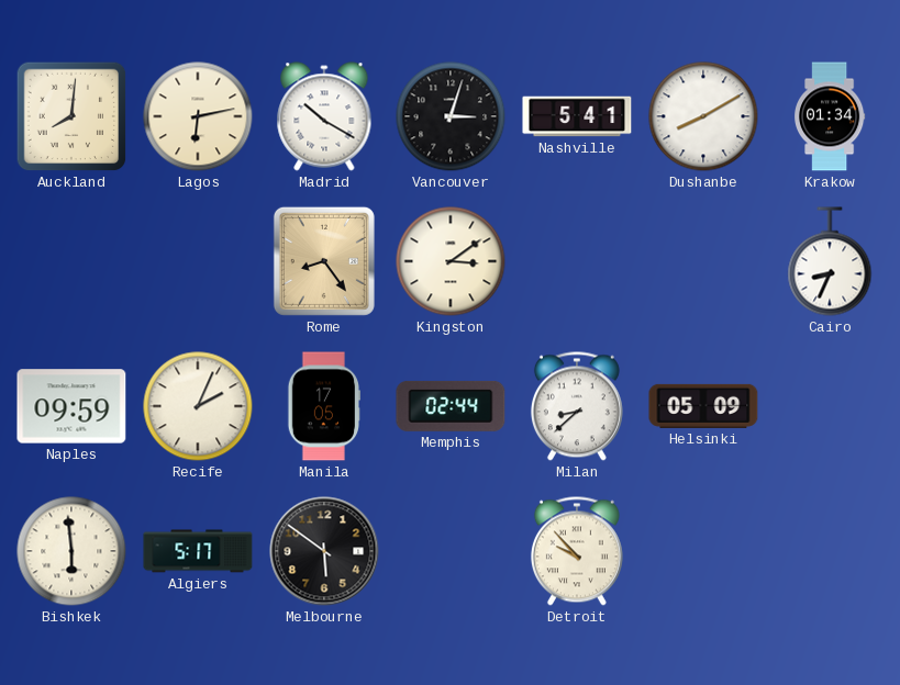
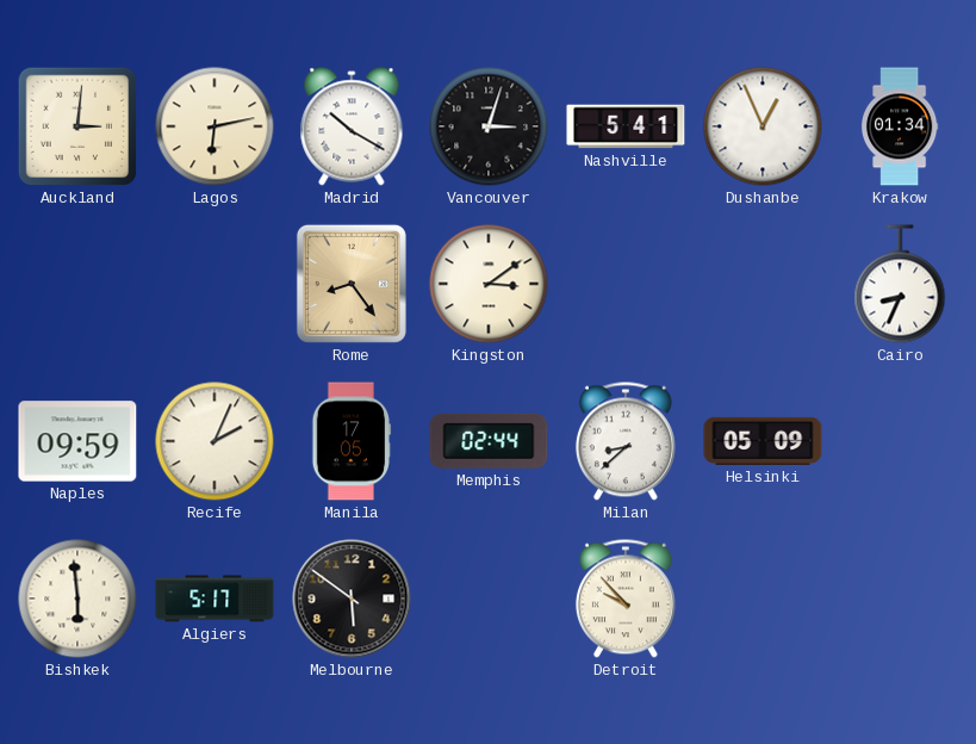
Auckland: 8:01 -> 3:01
Dushanbe: 8:10 -> 12:56
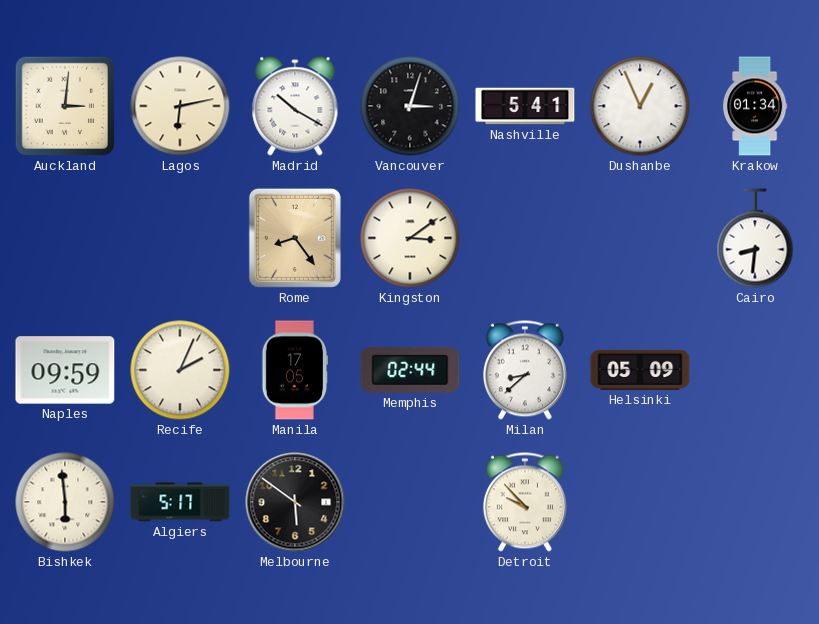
Cairo: 8:34 -> 8:31
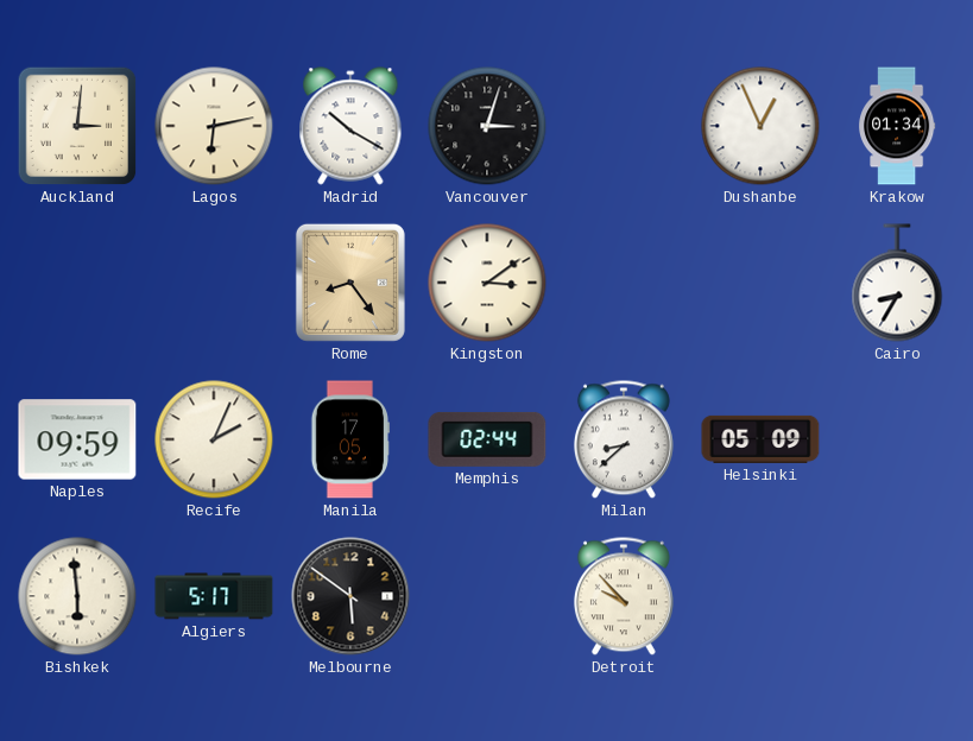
Nashville: 5:41 -> none
Cairo: 8:31 -> 8:35
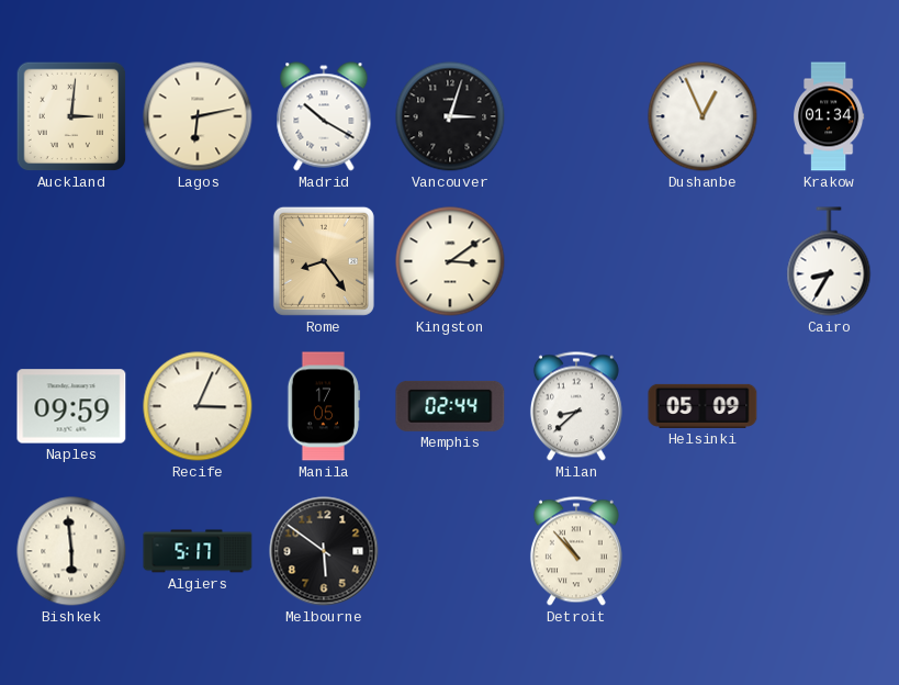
Recife: 2:04 -> 3:04
Detroit: 9:53 -> 10:53
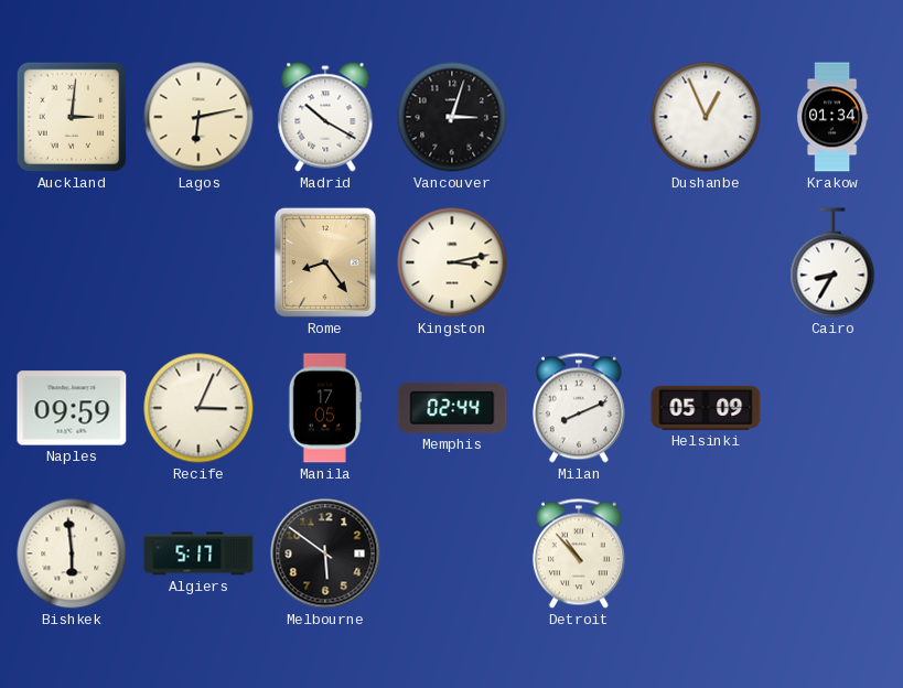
Kingston: 3:09 -> 3:13
Milan: 8:38 -> 8:11
